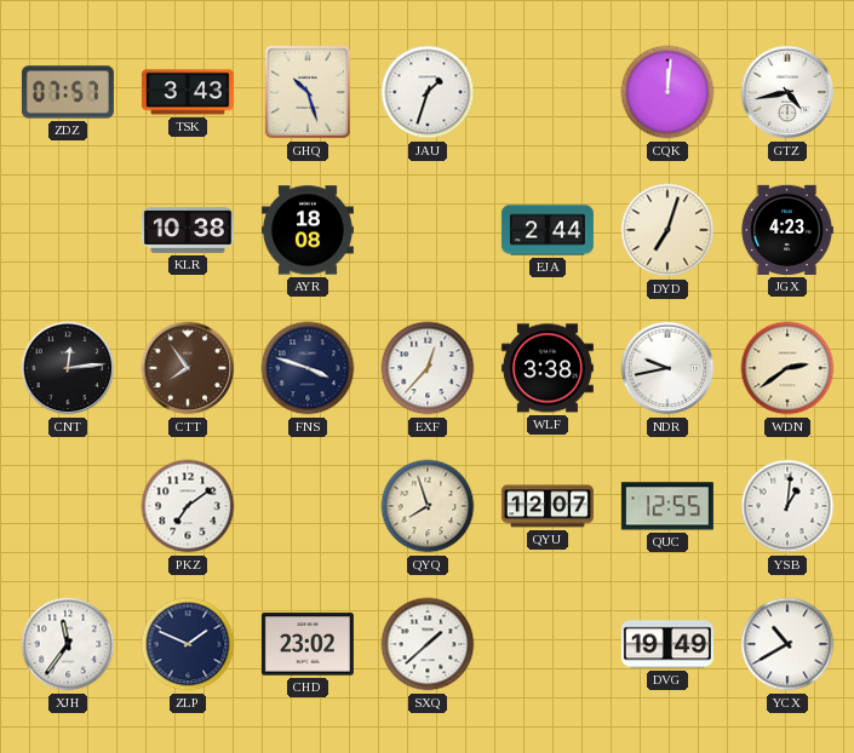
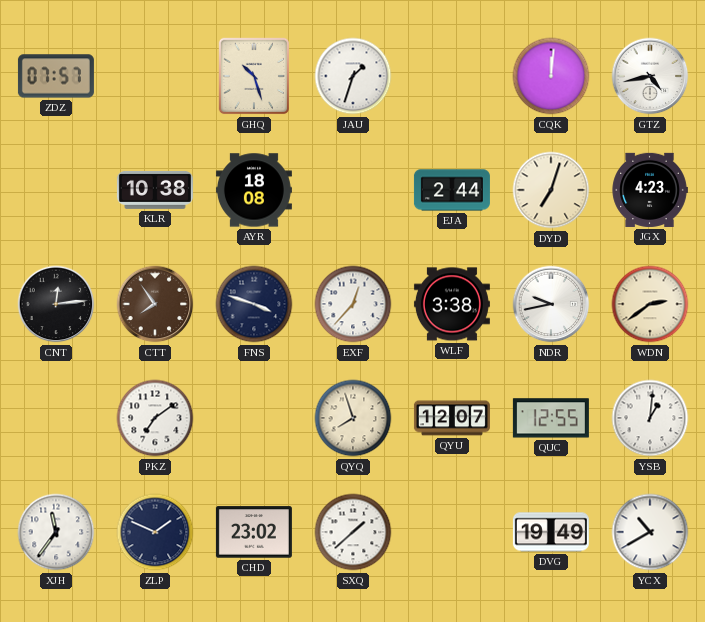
TSK: 3:43 -> none
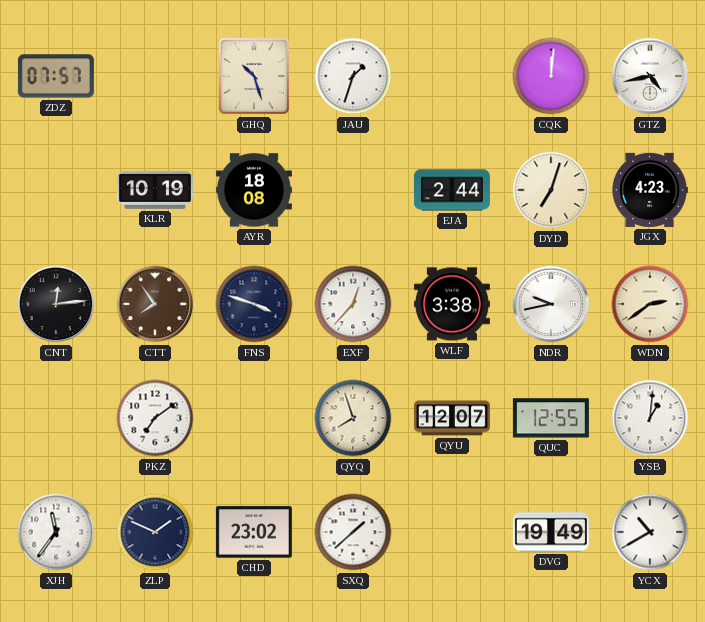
KLR: 10:38 -> 10:19
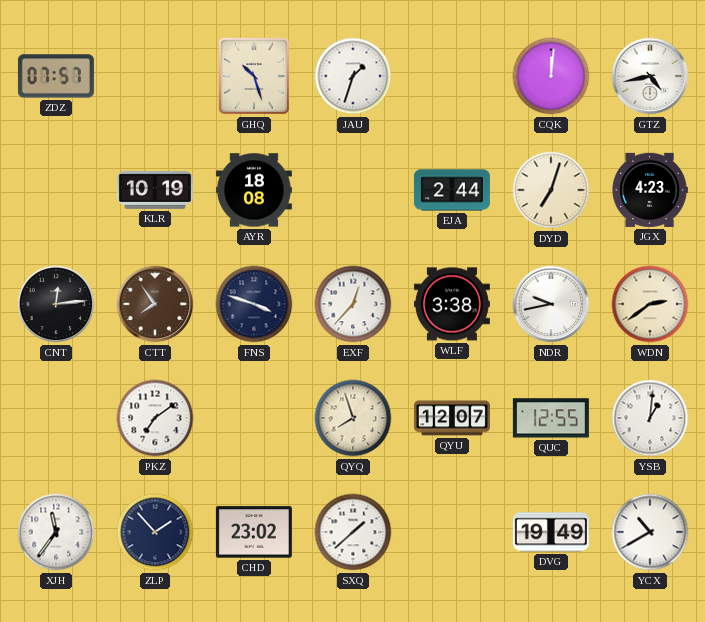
ZLP: 1:49 -> 1:53
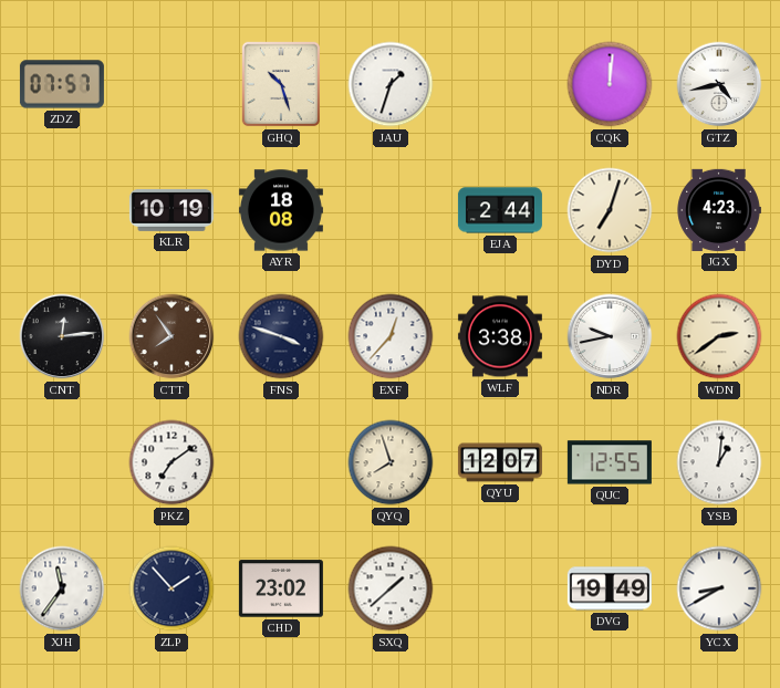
YCX: 10:40 -> 8:40
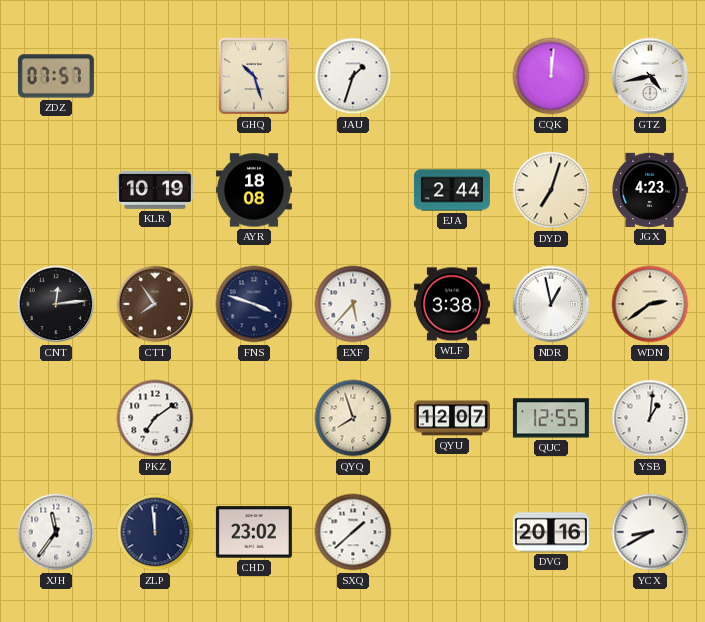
EXF: 12:37 -> 5:37
NDR: 9:43 -> 12:58
ZLP: 1:53 -> 11:59
DVG: 19:49 -> 20:16
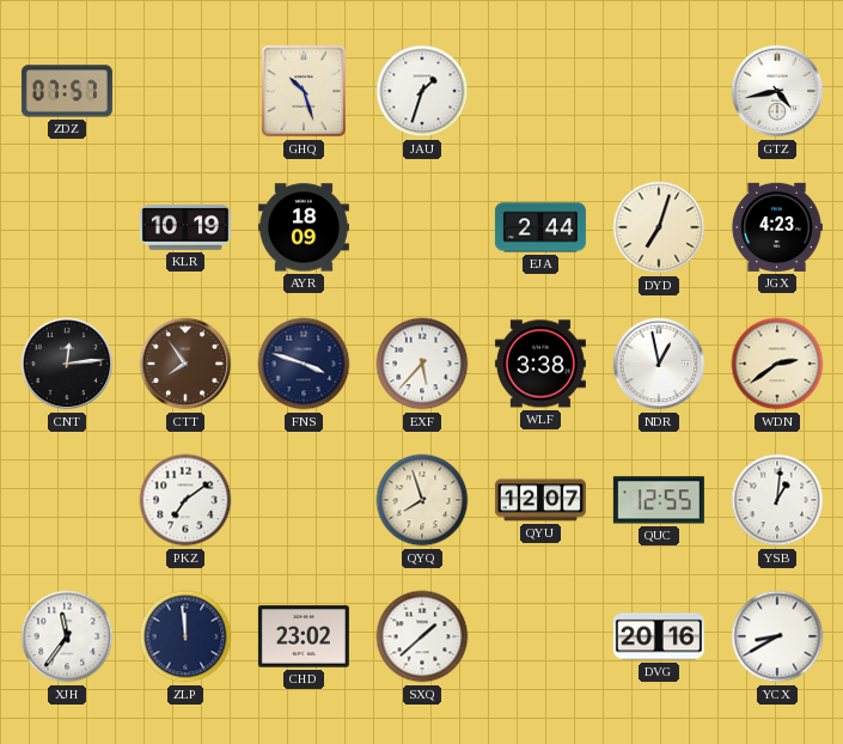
CQK: 12:01 -> none
AYR: 18:08 -> 18:09
